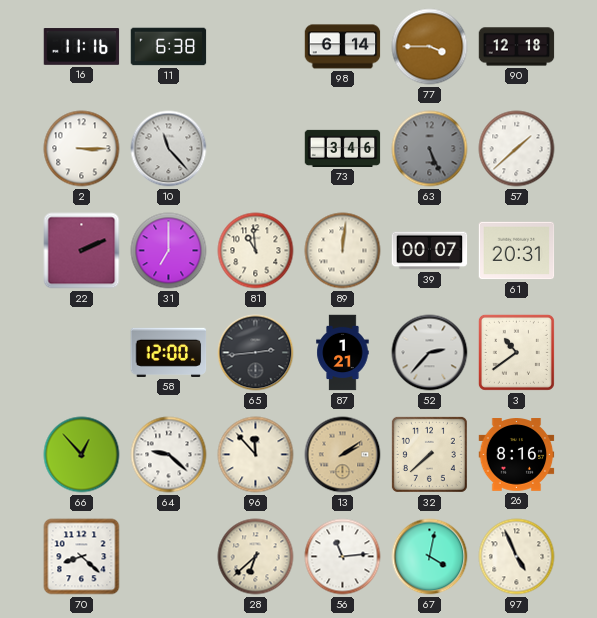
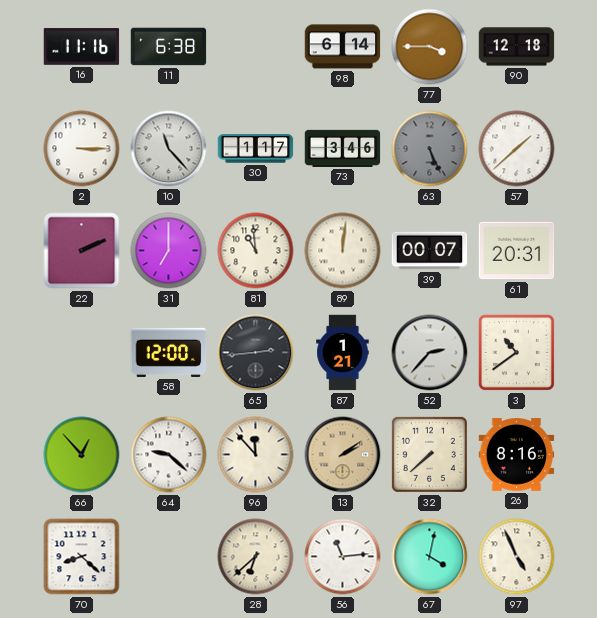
30: none -> 1:17
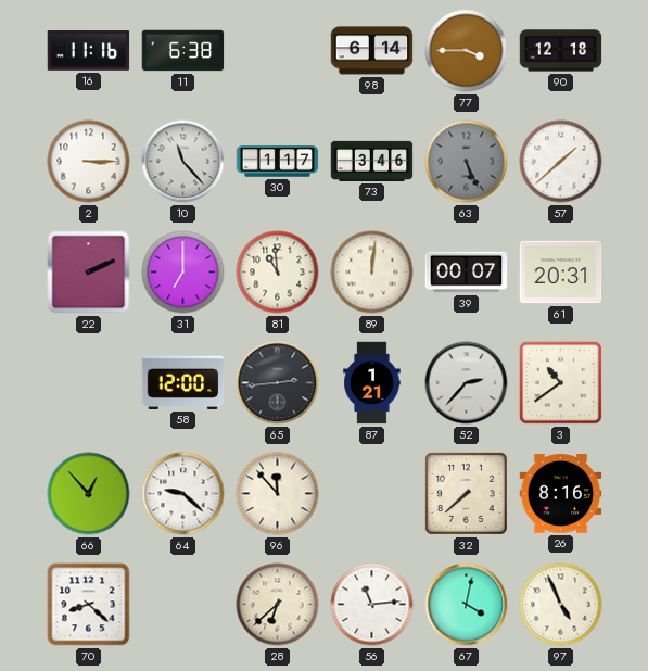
13: 2:09 -> none
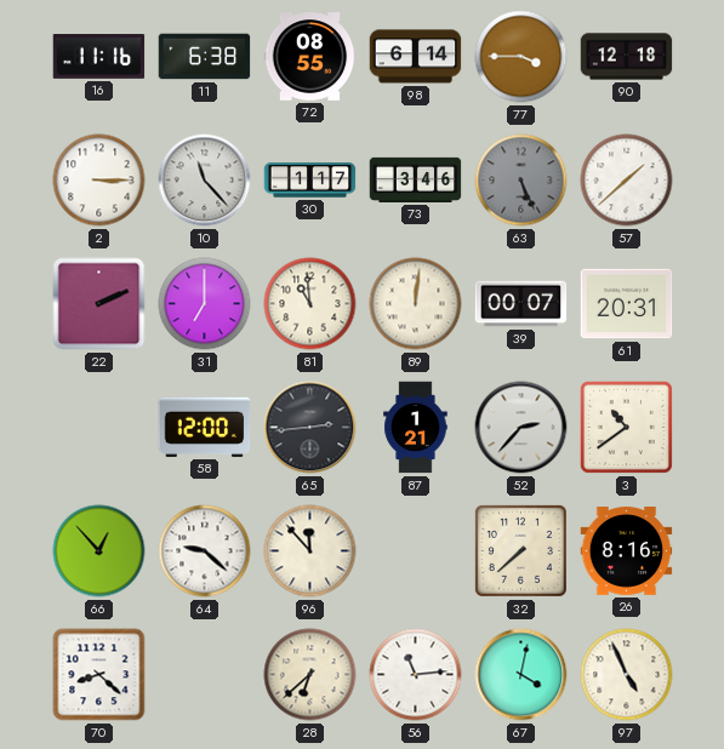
72: none -> 08:55
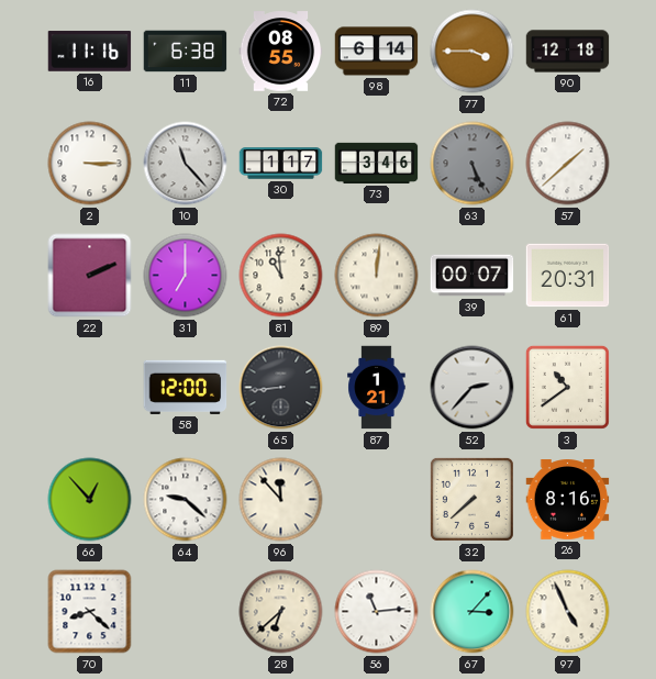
65: 2:44 -> 8:44
67: 4:02 -> 3:07
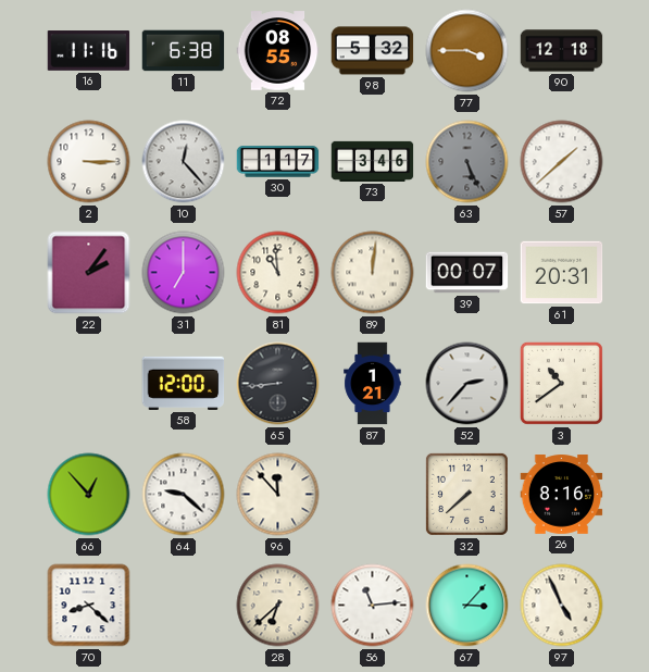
98: 6:14 -> 5:32
10: 11:23 -> 12:23
22: 2:11 -> 2:06
